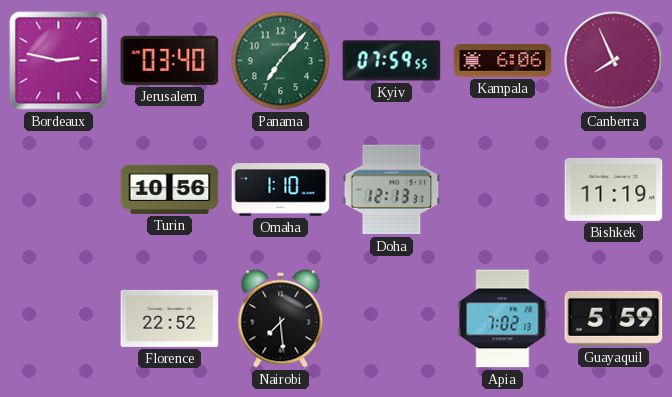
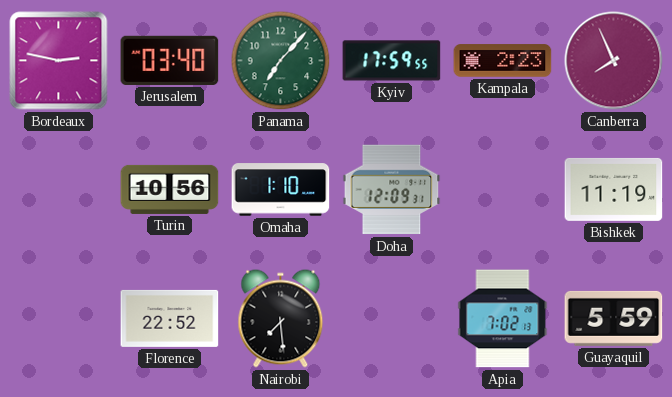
Kyiv: 07:59 -> 17:59
Kampala: 6:06 -> 2:23
Doha: 12:13 -> 12:09
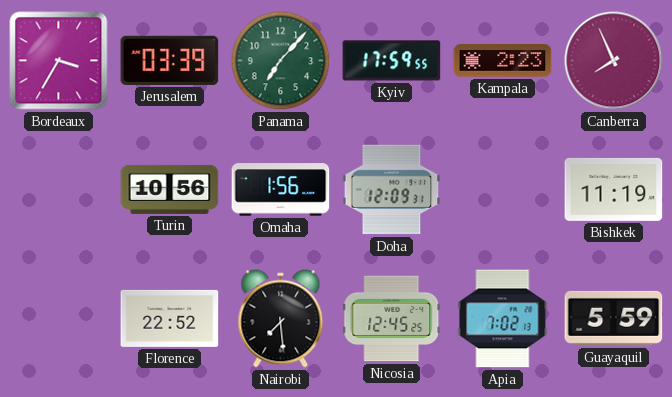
Bordeaux: 2:47 -> 3:35
Jerusalem: 03:40 -> 03:39
Omaha: 1:10 -> 1:56
Nicosia: none -> 12:45
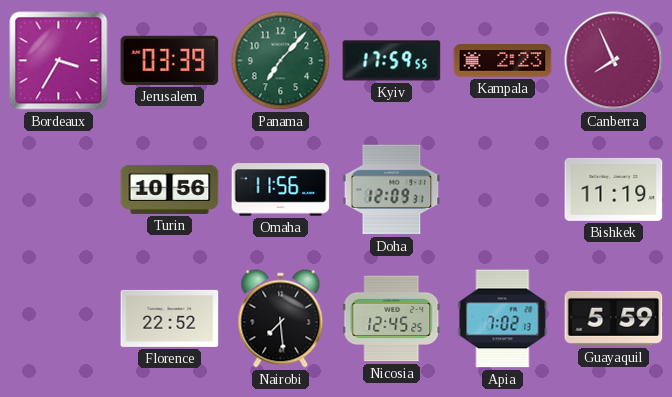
Omaha: 1:56 -> 11:56
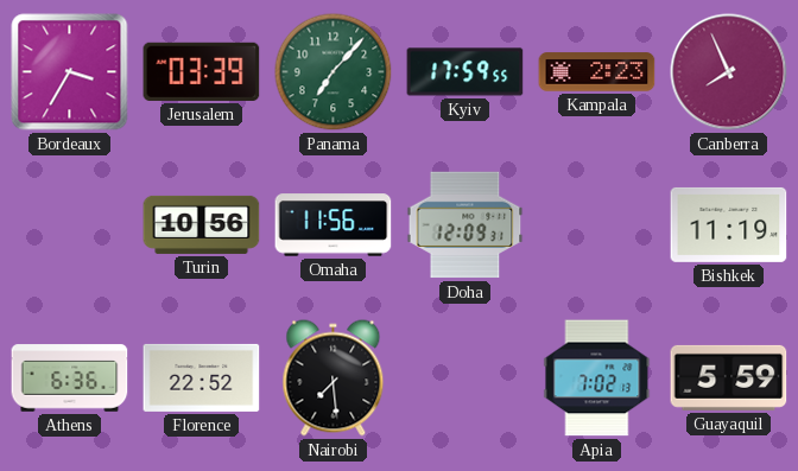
Athens: none -> 6:36
Nicosia: 12:45 -> none
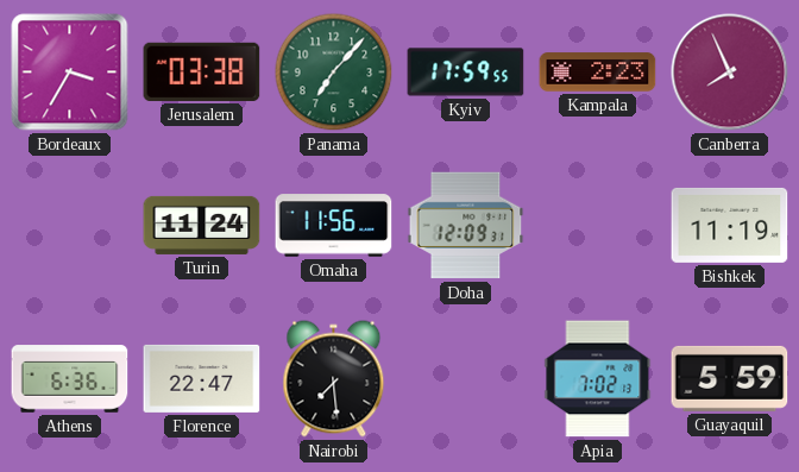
Jerusalem: 03:39 -> 03:38
Turin: 10:56 -> 11:24
Florence: 22:52 -> 22:47
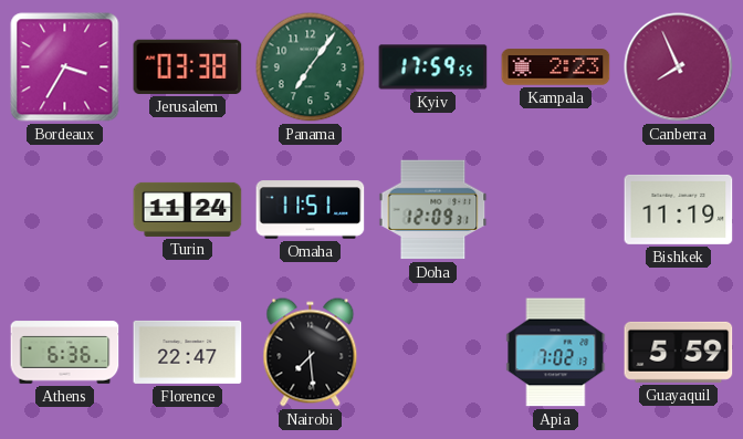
Panama: 7:07 -> 7:06
Omaha: 11:56 -> 11:51
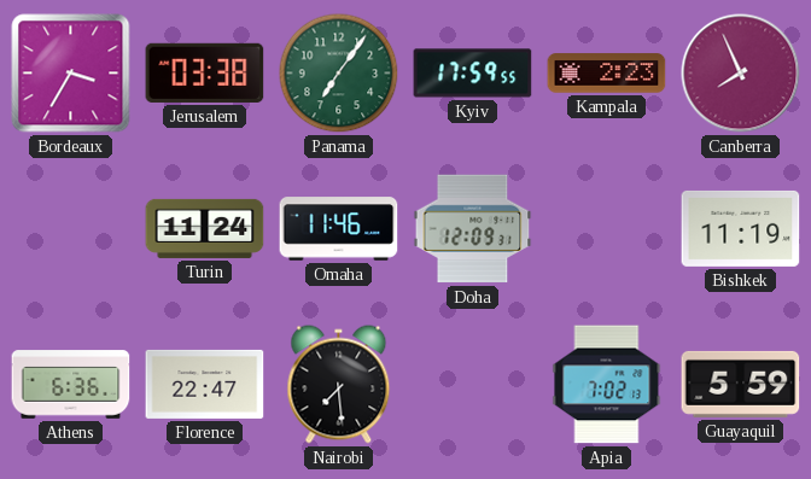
Omaha: 11:51 -> 11:46
